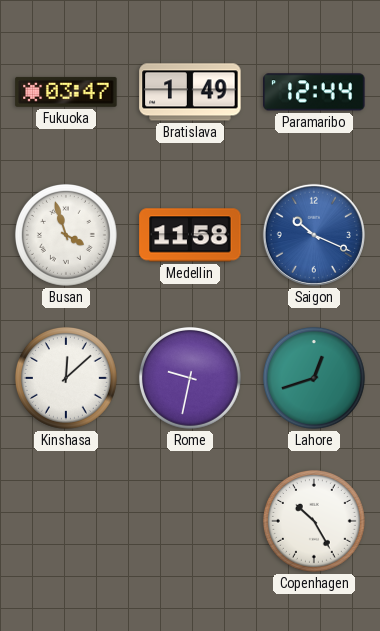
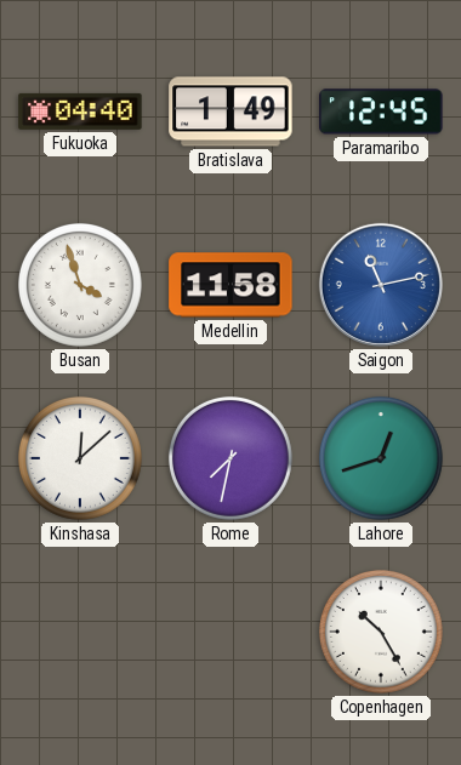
Fukuoka: 03:47 -> 04:40
Paramaribo: 12:44 -> 12:45
Saigon: 10:19 -> 11:13
Rome: 9:32 -> 7:32
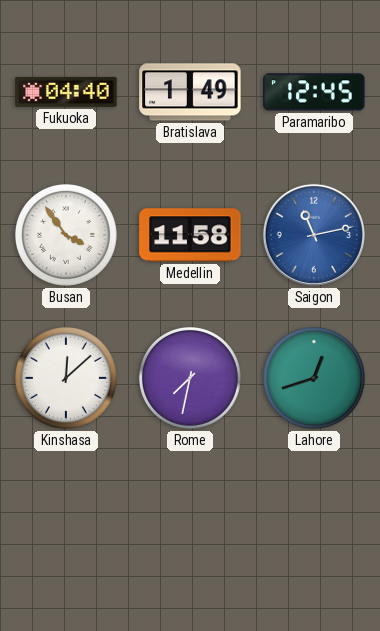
Busan: 3:57 -> 3:54
Copenhagen: 10:25 -> none
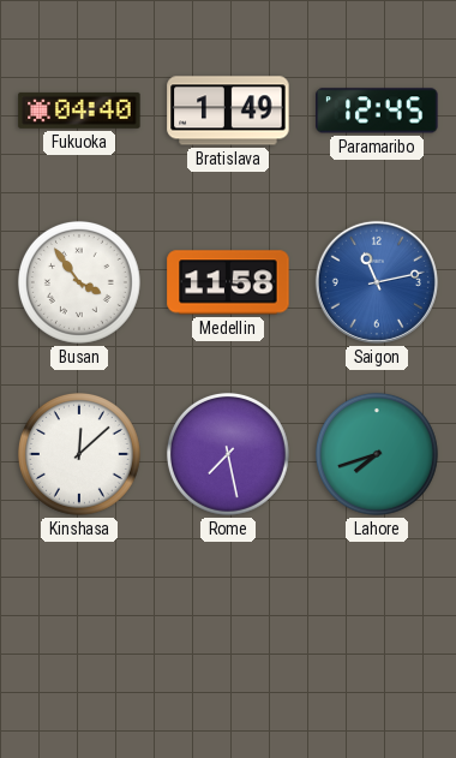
Rome: 7:32 -> 7:28
Lahore: 12:42 -> 7:42
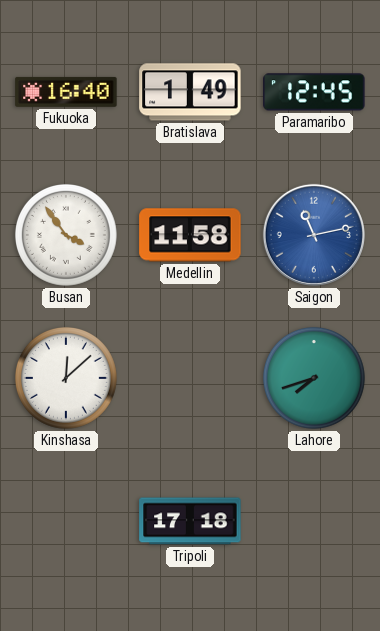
Fukuoka: 04:40 -> 16:40
Rome: 7:28 -> none
Tripoli: none -> 17:18
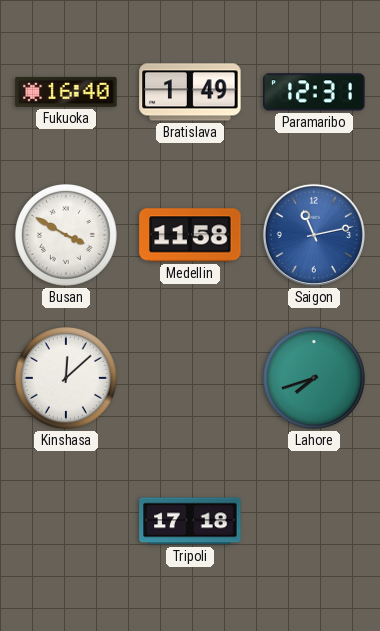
Paramaribo: 12:45 -> 12:31
Busan: 3:54 -> 3:50
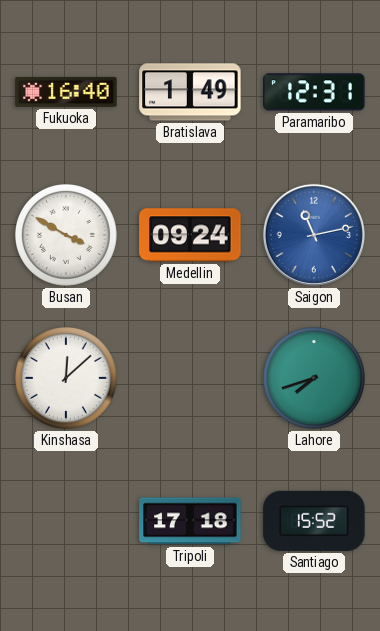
Medellin: 11:58 -> 09:24
Santiago: none -> 15:52
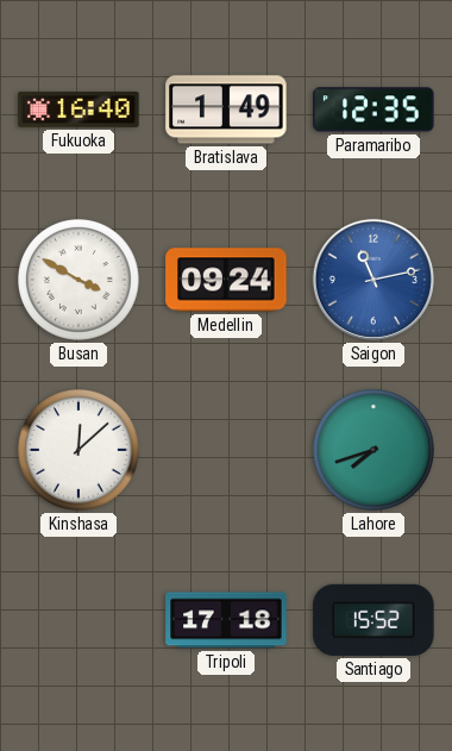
Paramaribo: 12:31 -> 12:35
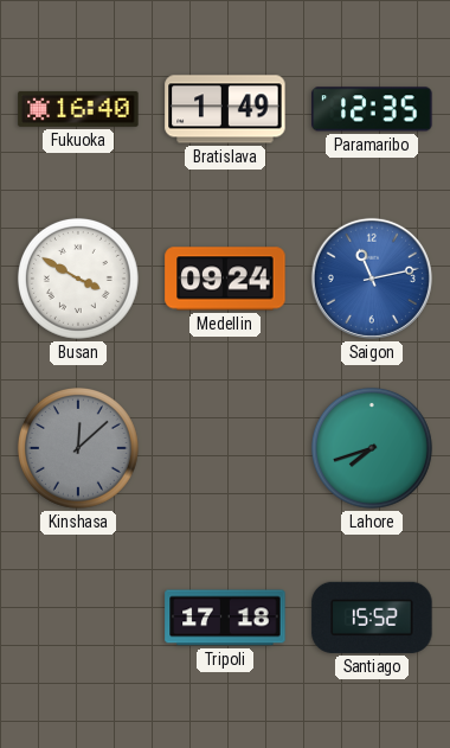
Kinshasa dial: white -> grey
